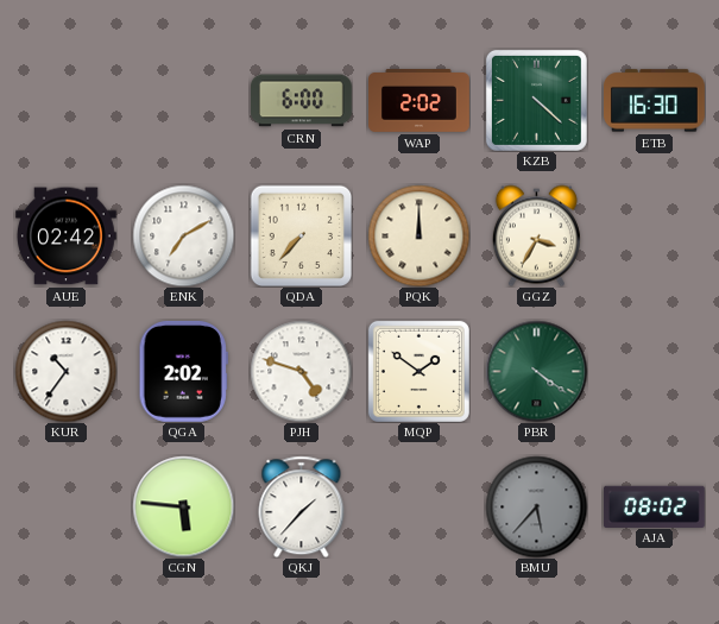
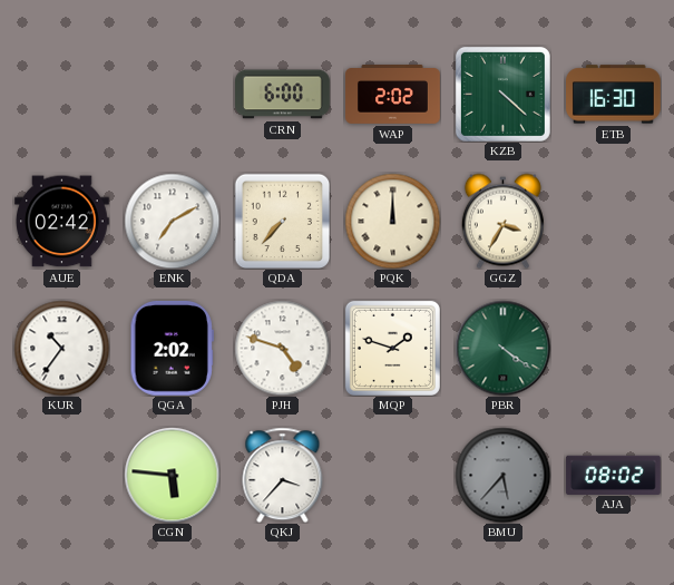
MQP: 1:51 -> 1:48
QKJ: 1:37 -> 3:37
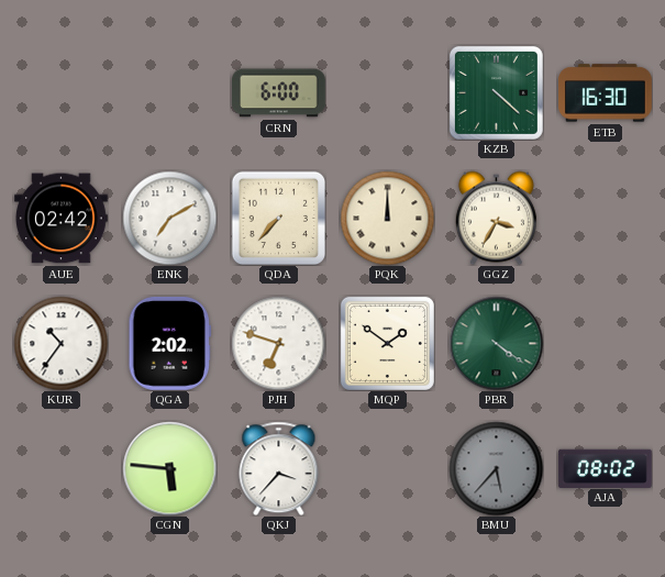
WAP: 2:02 -> none
PJH: 4:48 -> 6:48
MQP: 1:48 -> 1:51
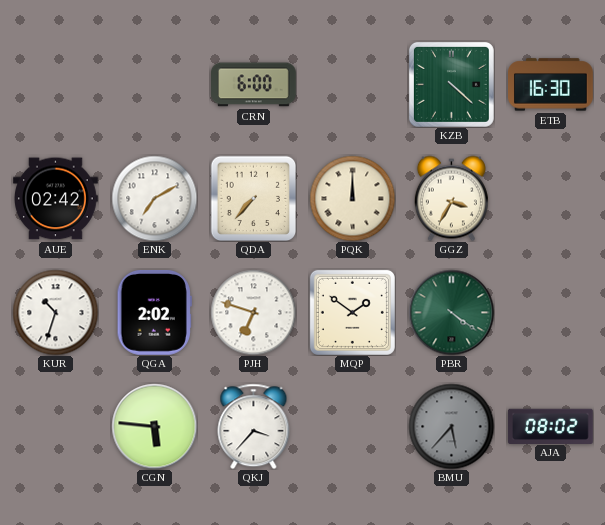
KUR: 10:36 -> 10:33
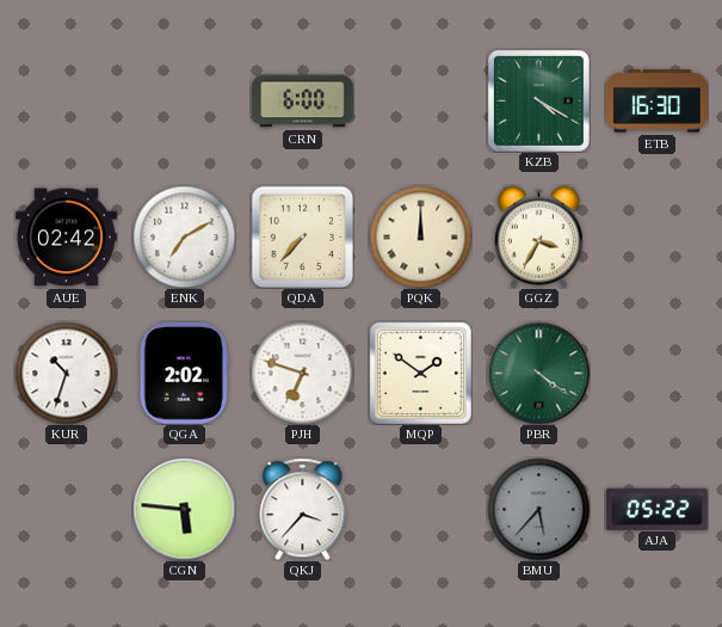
KZB: 4:22 -> 4:20
AJA: 08:02 -> 05:22
